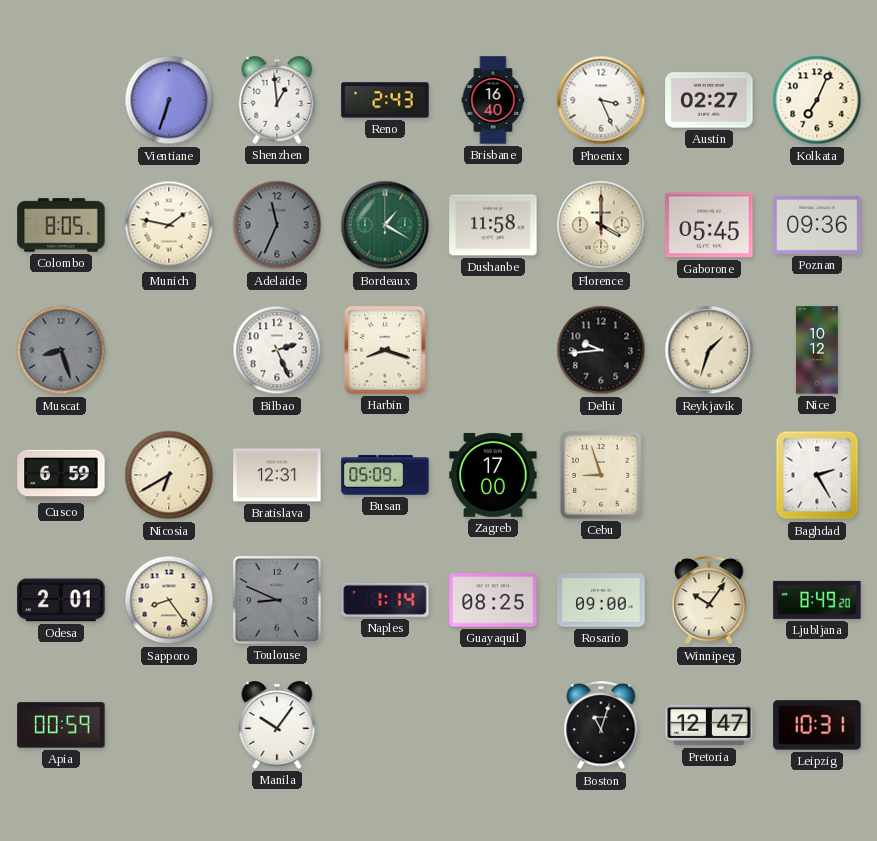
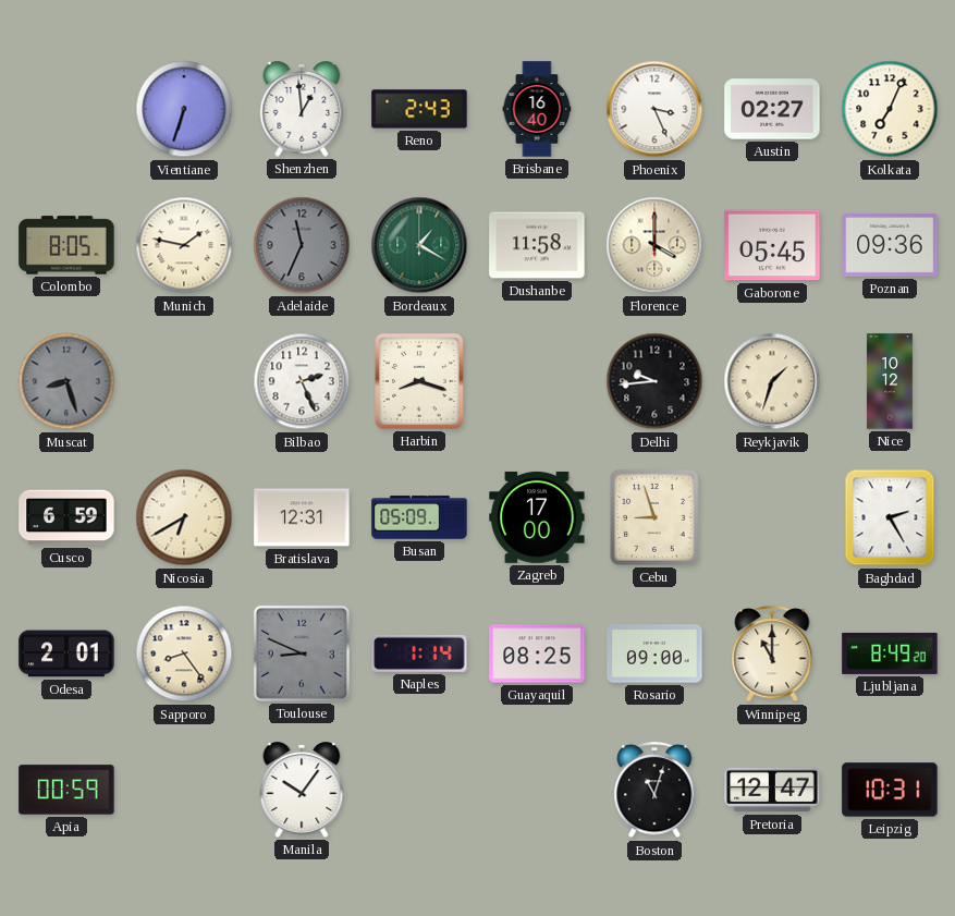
Winnipeg: 10:06 -> 11:00
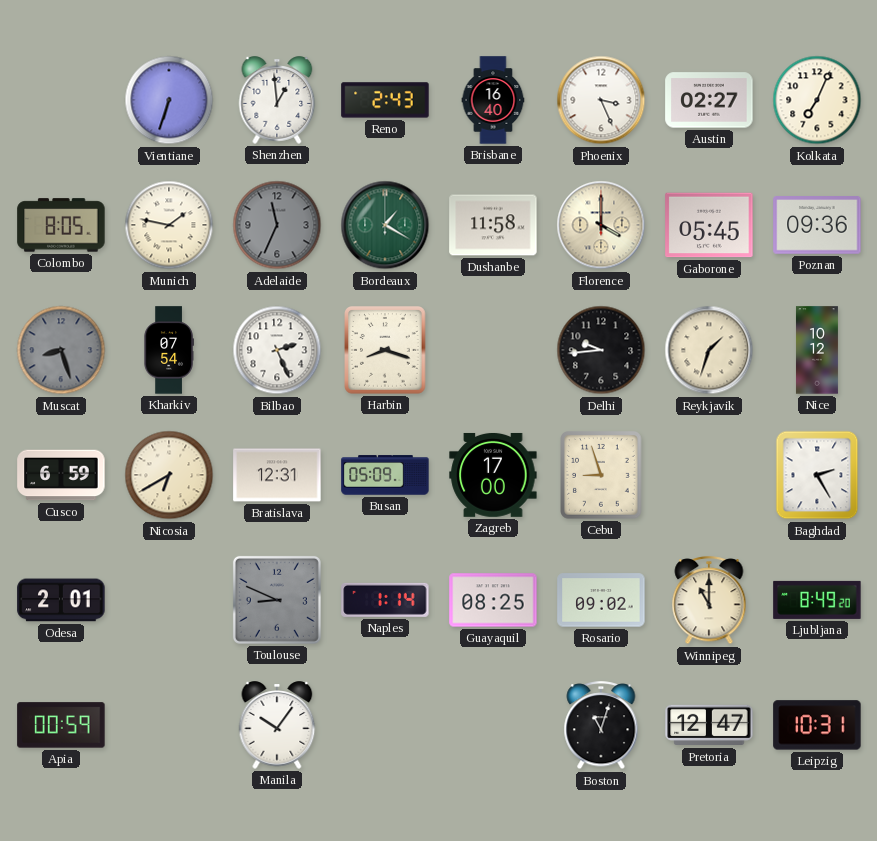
Kharkiv: none -> 07:54
Sapporo: 8:24 -> none
Rosario: 09:00 -> 09:02
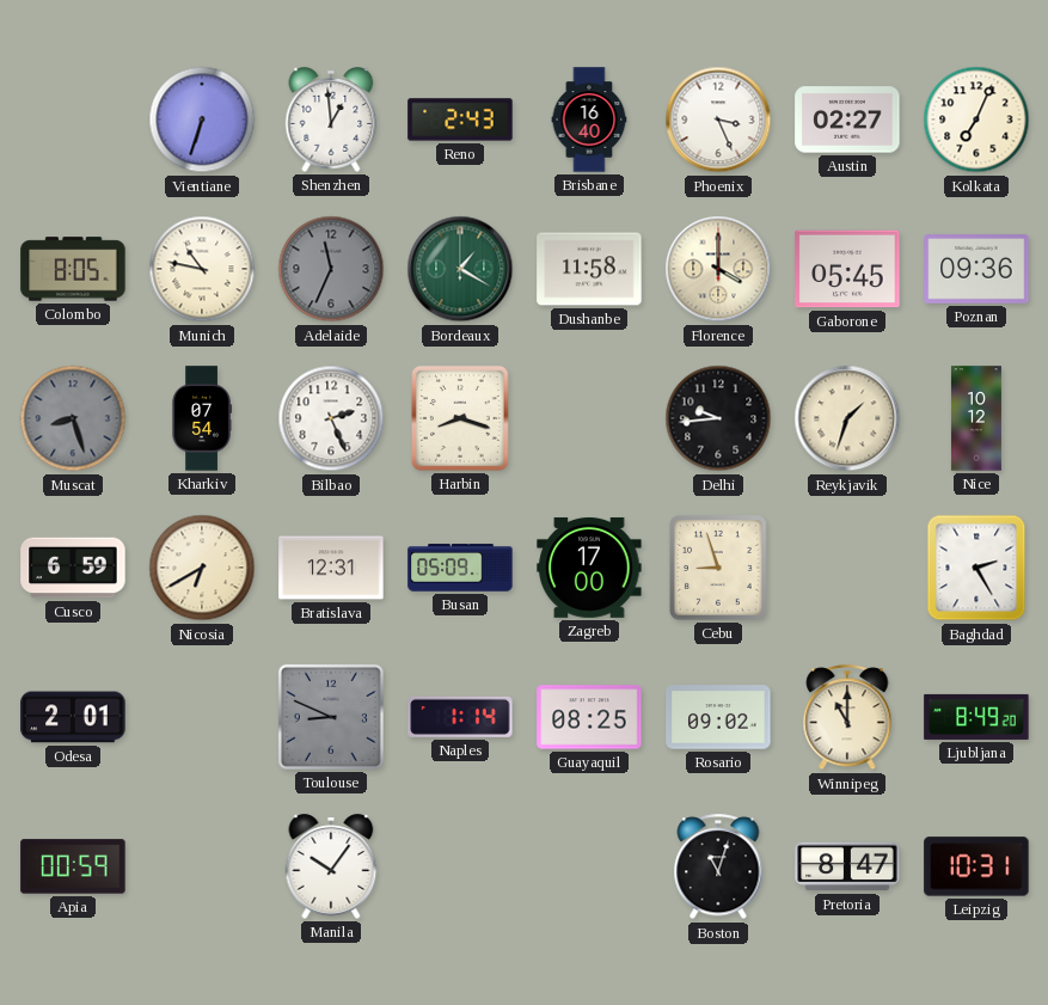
Munich: 1:47 -> 10:47
Pretoria: 12:47 -> 8:47
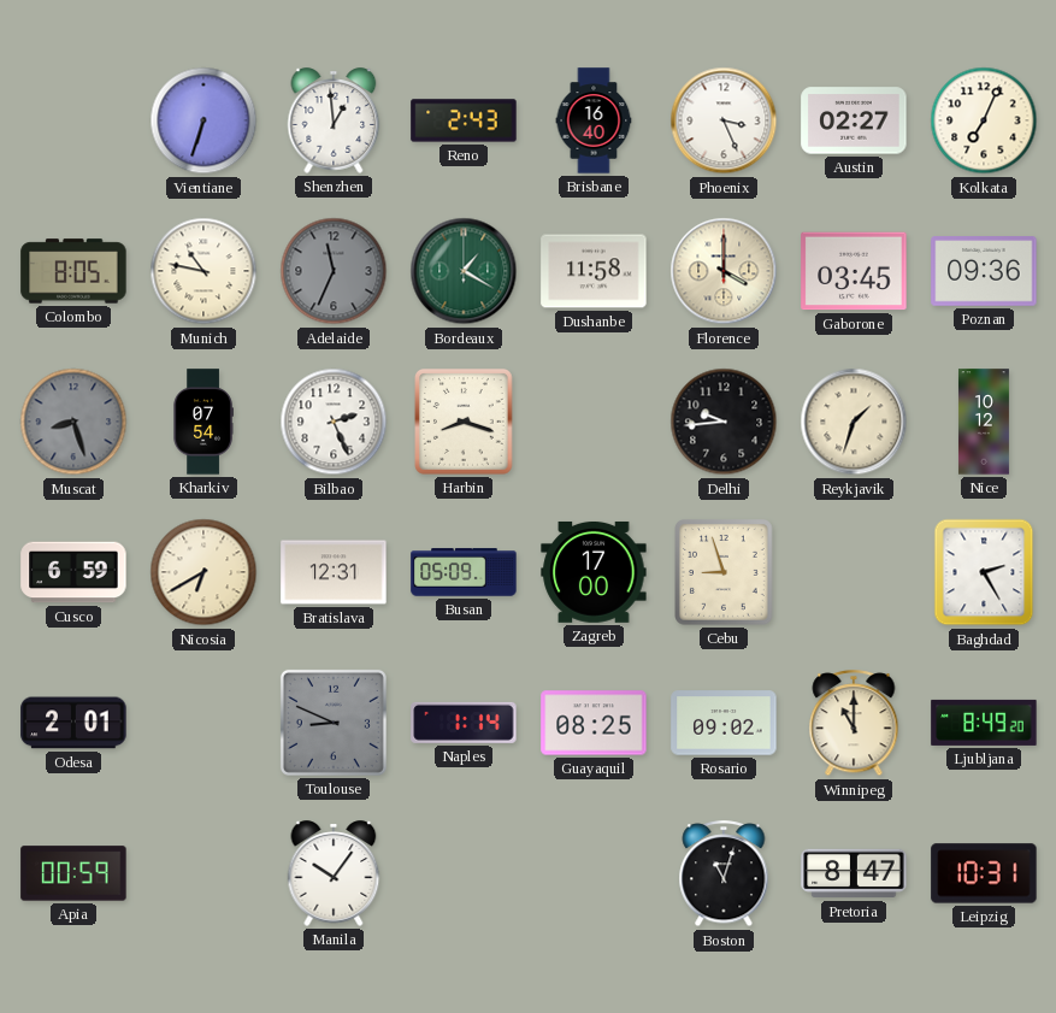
Gaborone: 05:45 -> 03:45
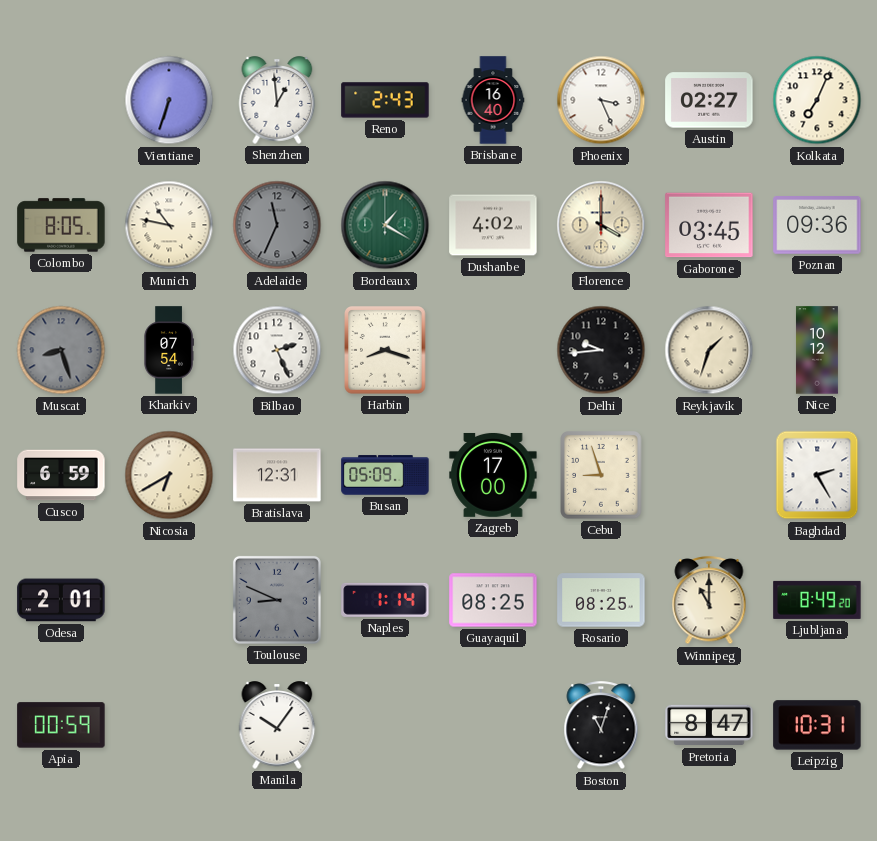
Dushanbe: 11:58 -> 4:02
Rosario: 09:02 -> 08:25
